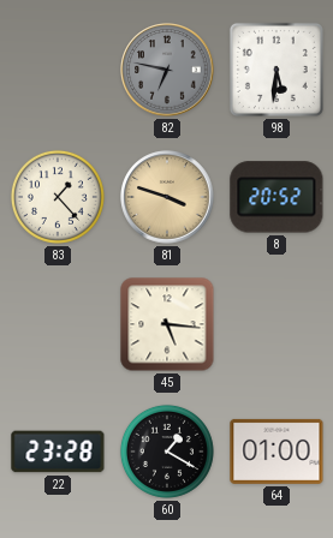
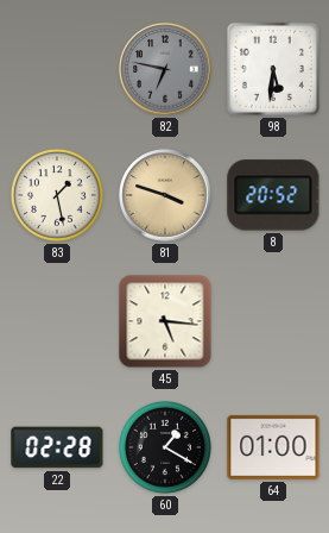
83: 1:23 -> 1:28
22: 23:28 -> 02:28
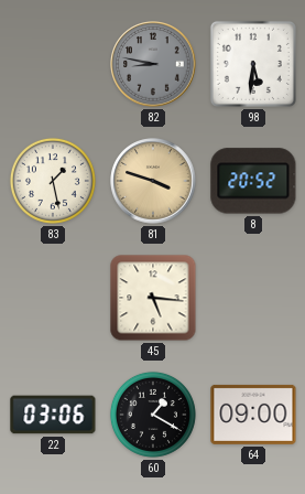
82: 6:47 -> 8:47
22: 02:28 -> 03:06
64: 01:00 -> 09:00
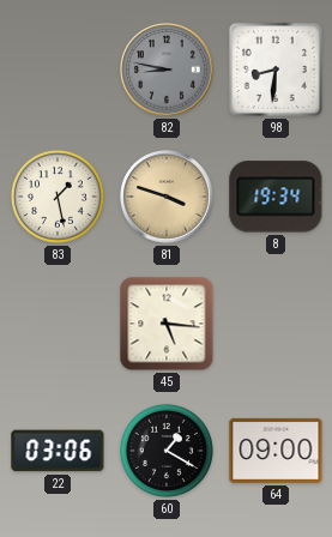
98: 5:31 -> 8:31
8: 20:52 -> 19:34
